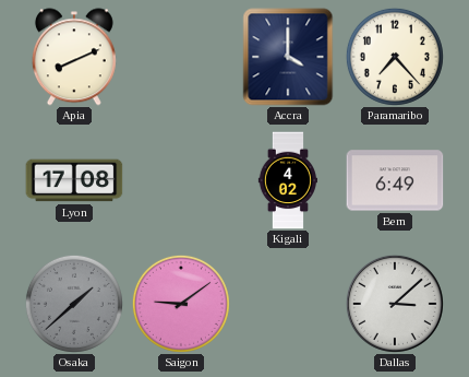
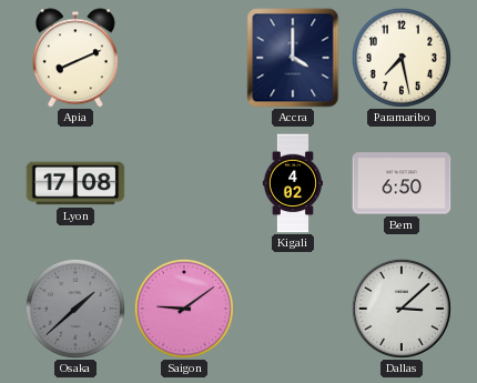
Paramaribo: 7:23 -> 7:28
Bern: 6:49 -> 6:50
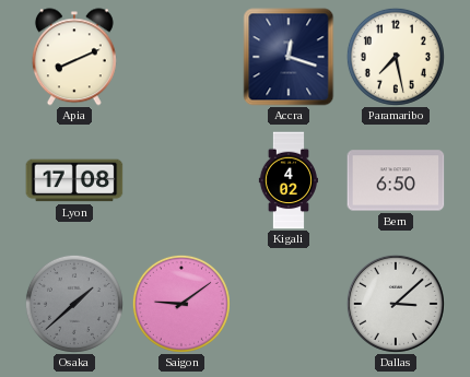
Accra: 4:00 -> 12:18
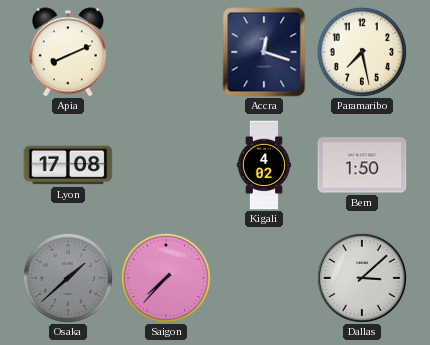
Bern: 6:50 -> 1:50
Saigon: 9:09 -> 7:37
